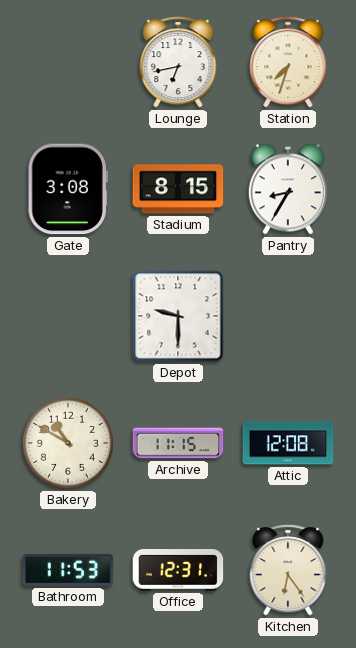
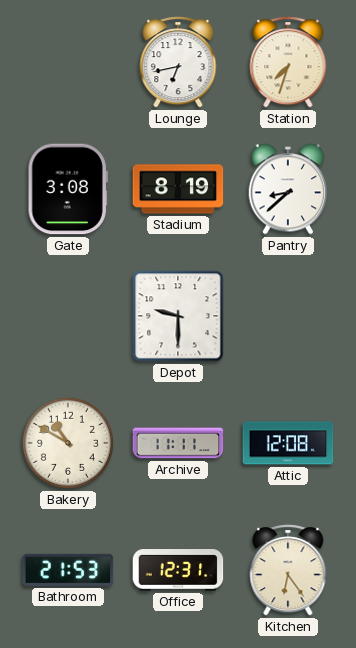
Stadium: 8:15 -> 8:19
Pantry: 8:35 -> 8:38
Archive: 11:15 -> 11:11
Bathroom: 11:53 -> 21:53
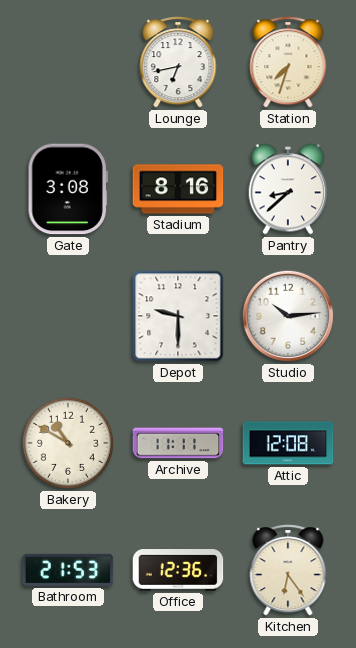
Stadium: 8:19 -> 8:16
Studio: none -> 10:14
Office: 12:31 -> 12:36
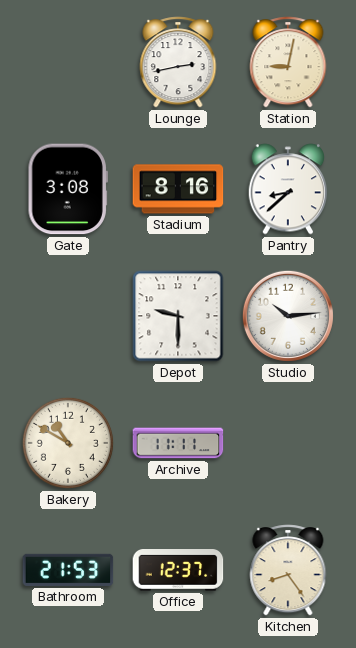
Lounge: 6:43 -> 2:43
Station: 7:33 -> 9:02
Attic: 12:08 -> none
Office: 12:36 -> 12:37
Kitchen: 6:24 -> 8:24
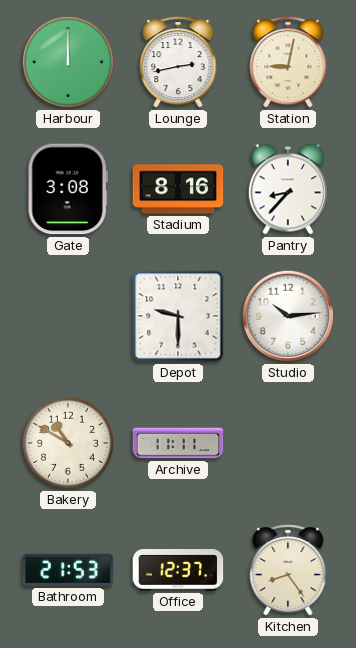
Harbour: none -> 12:00
Pantry: 8:38 -> 8:37
